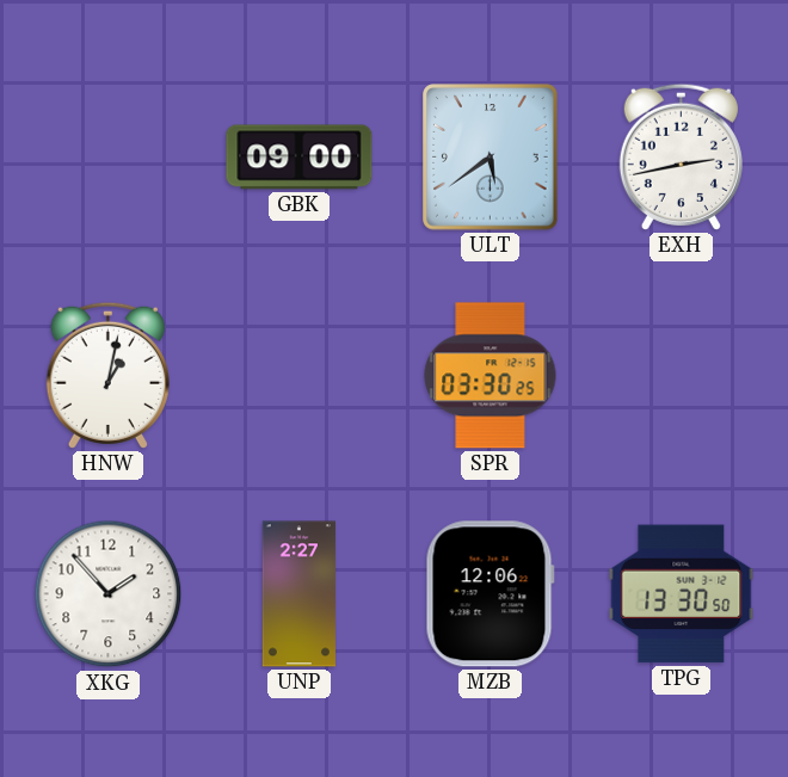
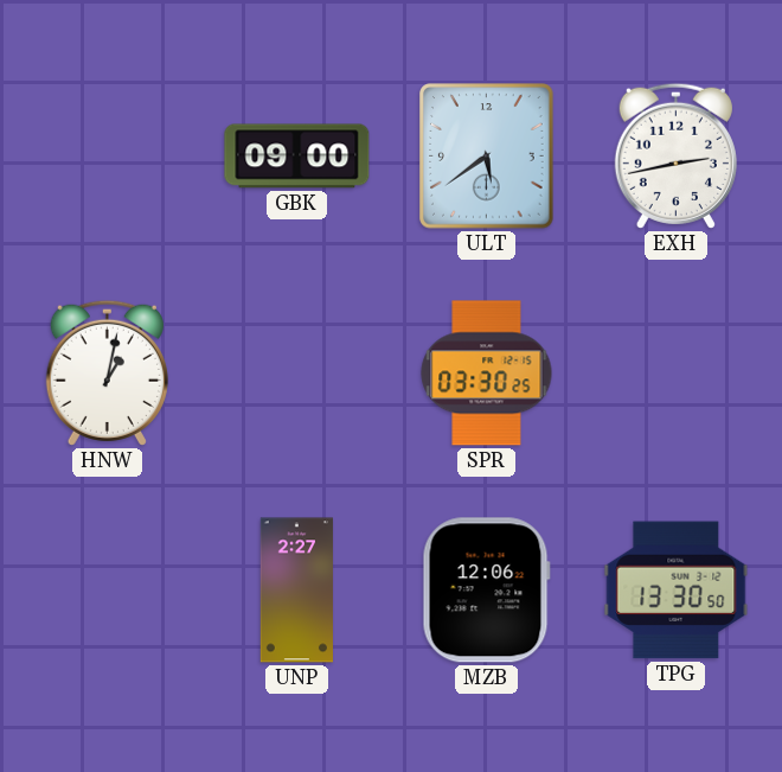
XKG: 1:53 -> none
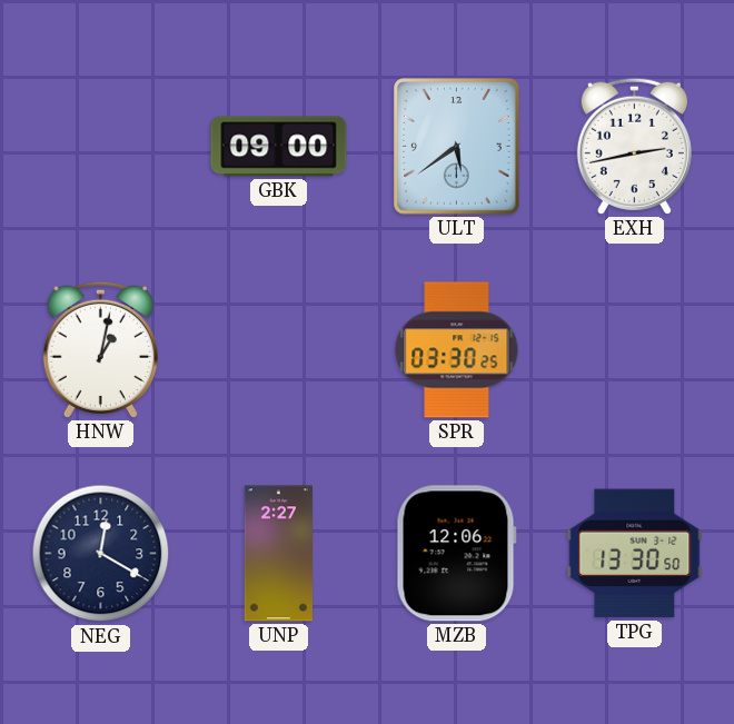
NEG: none -> 12:20
